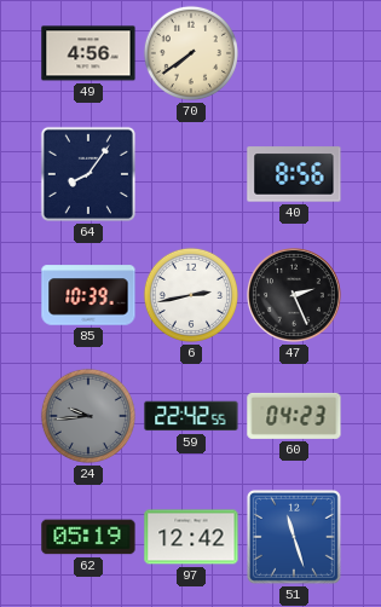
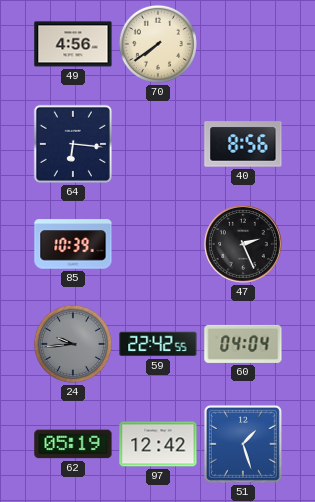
64: 8:06 -> 6:16
6: 2:43 -> none
60: 04:23 -> 04:04
51: 11:27 -> 1:27
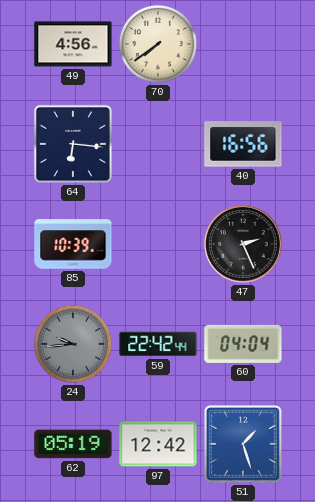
40: 8:56 -> 16:56
59: 22:42:55 -> 22:42:44
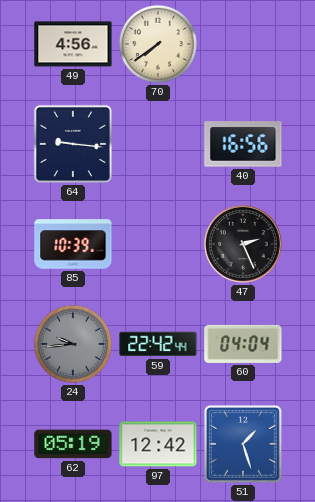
64: 6:16 -> 9:16
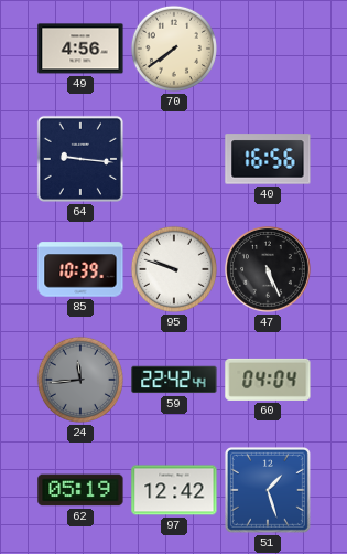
95: none -> 9:48
47: 2:26 -> 5:26
24: 9:44 -> 11:44
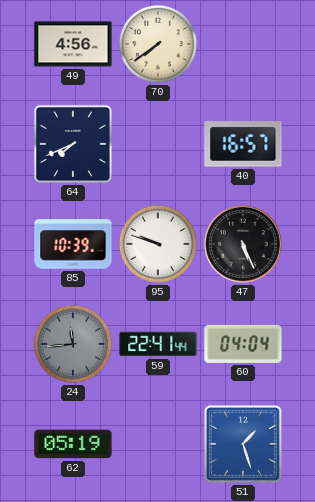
64: 9:16 -> 7:41
40: 16:56 -> 16:57
59: 22:42 -> 22:41
97: 12:42 -> none
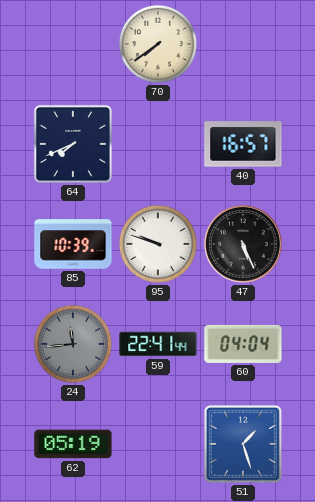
49: 4:56 -> none
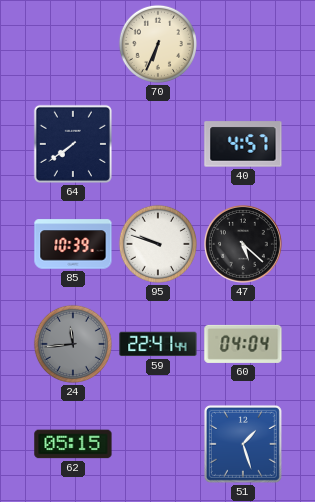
70: 7:39 -> 6:34
64: 7:41 -> 7:39
40: 16:57 -> 4:57
47: 5:26 -> 5:22
62: 05:19 -> 05:15
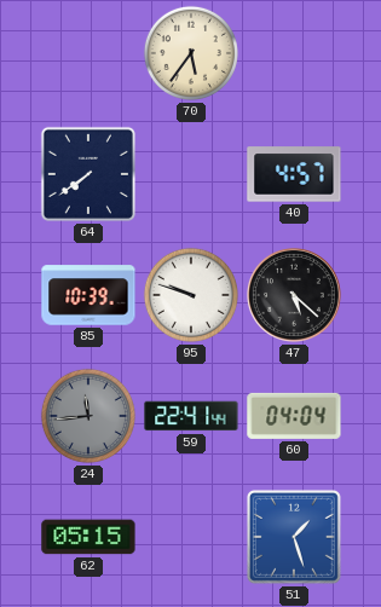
70: 6:34 -> 5:36
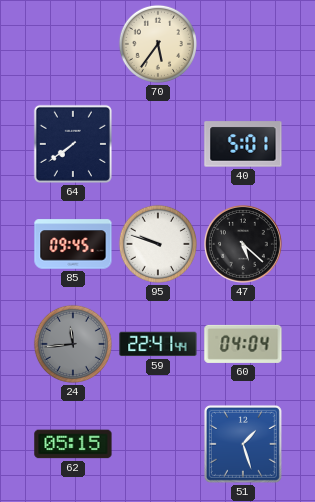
40: 4:57 -> 5:01
85: 10:39 -> 09:45
